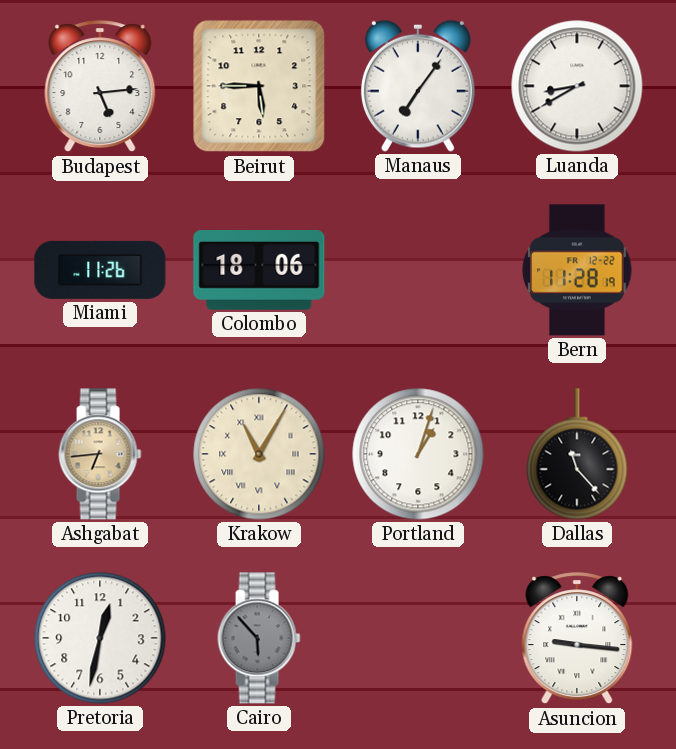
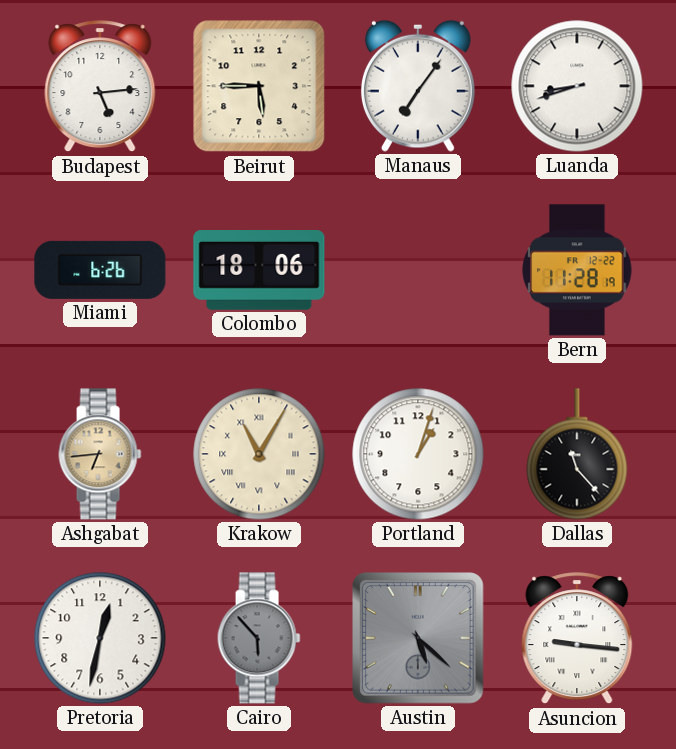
Luanda: 8:40 -> 8:42
Miami: 11:26 -> 6:26
Austin: none -> 5:22
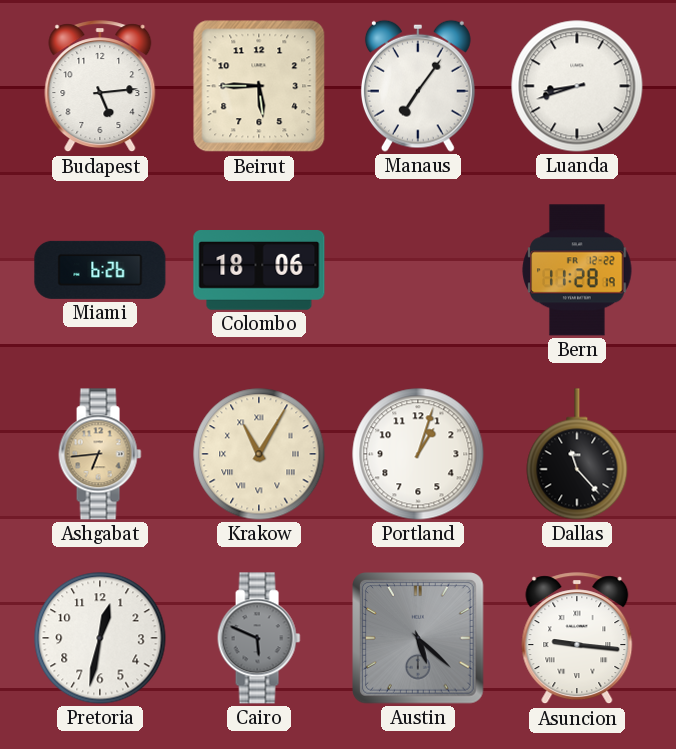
Cairo: 5:53 -> 5:49
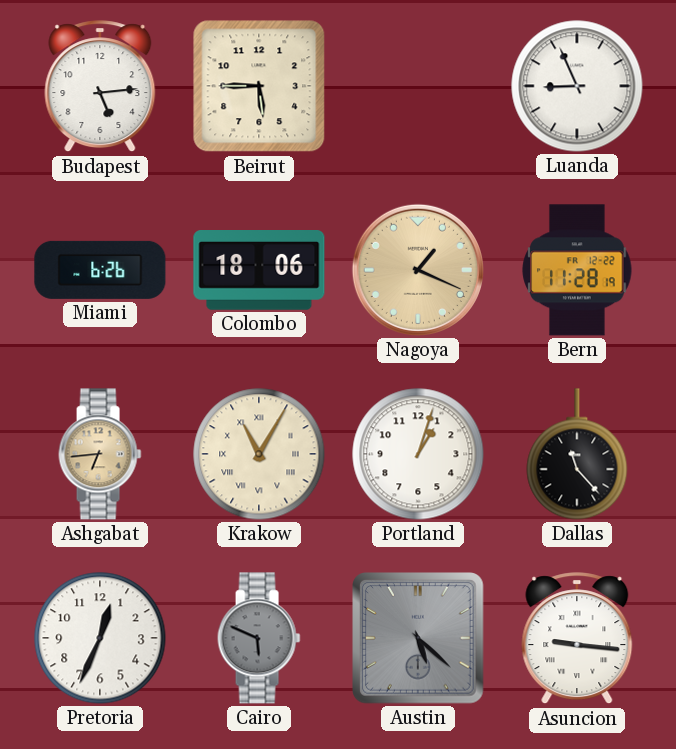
Manaus: 7:06 -> none
Luanda: 8:42 -> 8:56
Nagoya: none -> 1:19
Pretoria: 12:32 -> 12:34
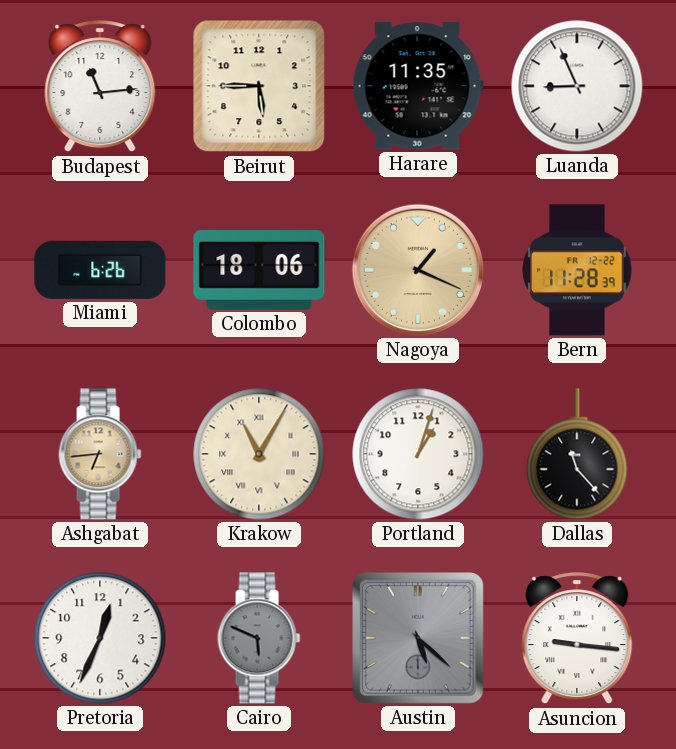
Budapest: 5:14 -> 11:14
Harare: none -> 11:35
Bern: 11:28:19 -> 11:28:39
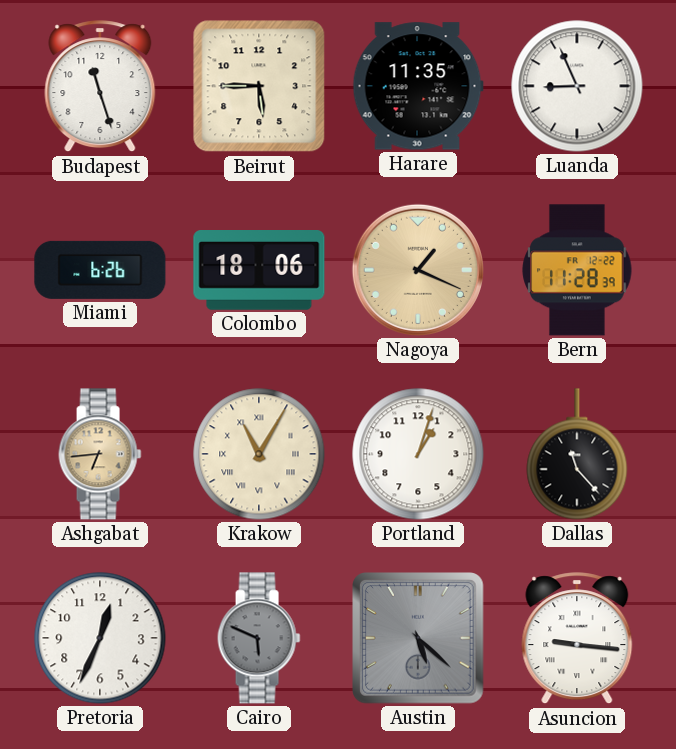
Budapest: 11:14 -> 11:27
